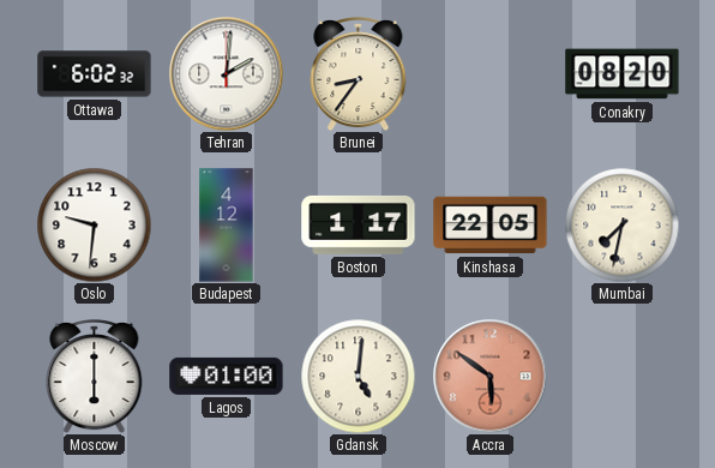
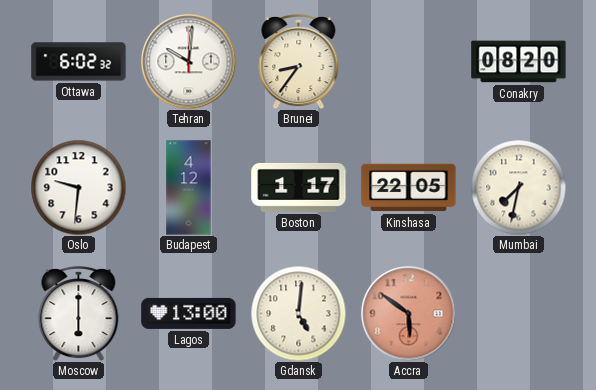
Tehran: 2:01 -> 10:01
Lagos: 01:00 -> 13:00
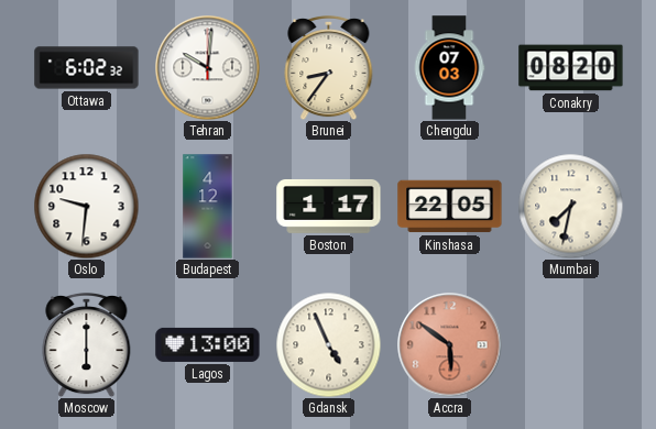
Chengdu: none -> 07:03
Gdansk: 5:01 -> 4:56
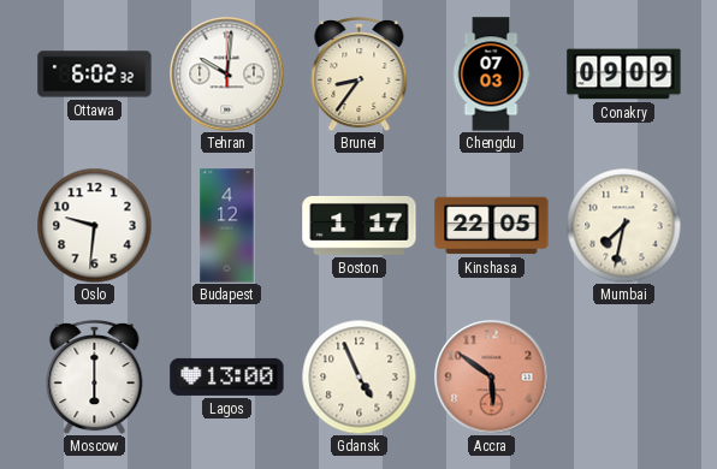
Conakry: 08:20 -> 09:09
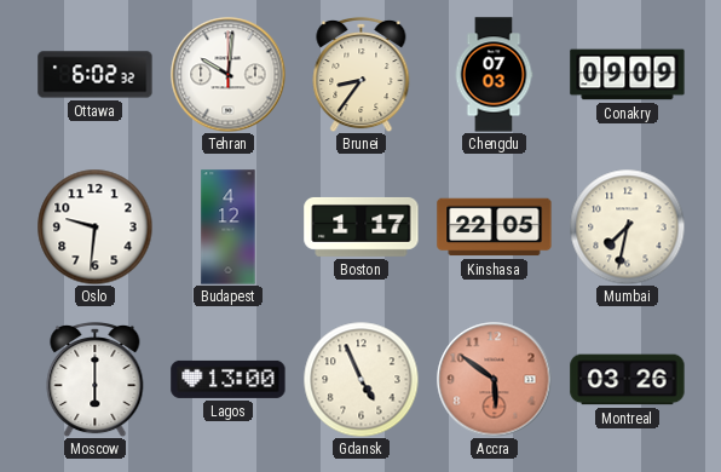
Montreal: none -> 03:26
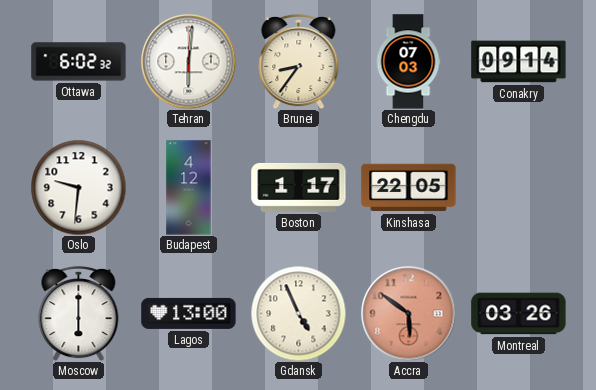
Tehran: 10:01 -> 6:01
Conakry: 09:09 -> 09:14
Mumbai: 7:32 -> none
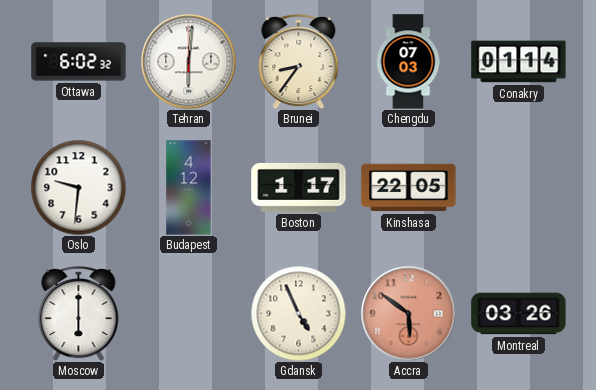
Conakry: 09:14 -> 01:14
Lagos: 13:00 -> none
